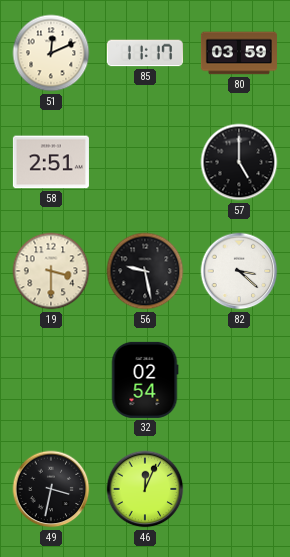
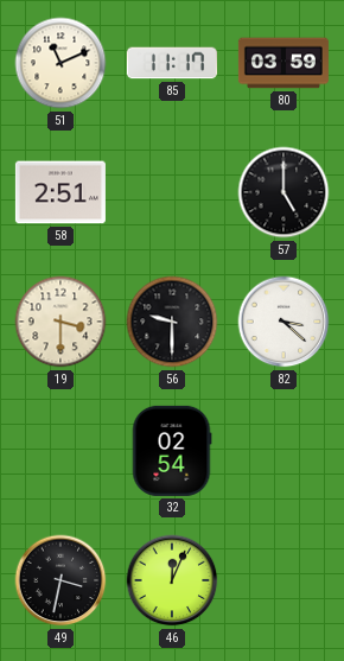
51: 12:11 -> 11:11
56: 9:28 -> 9:30
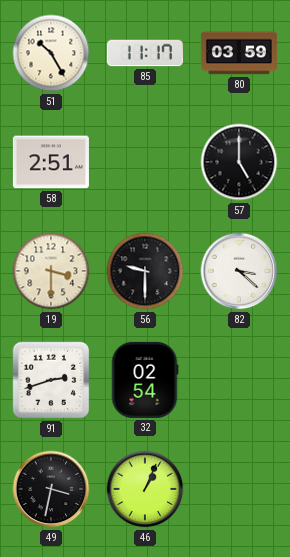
51: 11:11 -> 10:25
91: none -> 2:42
46: 12:04 -> 1:04
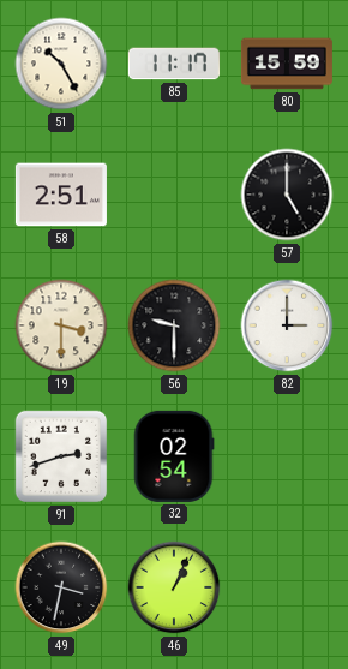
80: 03:59 -> 15:59
82: 3:22 -> 3:00
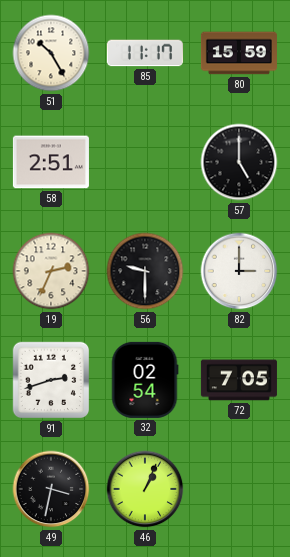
19: 3:30 -> 2:34
72: none -> 7:05
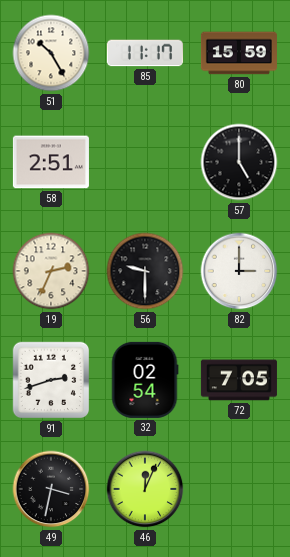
46: 1:04 -> 12:04
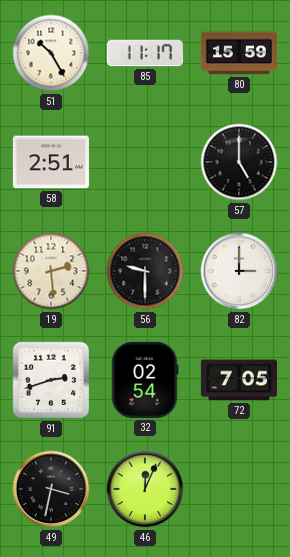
19: 2:34 -> 2:29
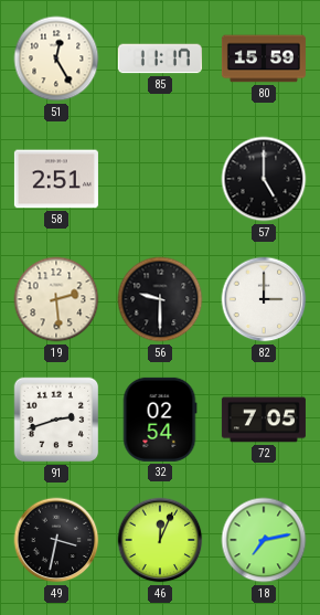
51: 10:25 -> 12:25
18: none -> 7:13
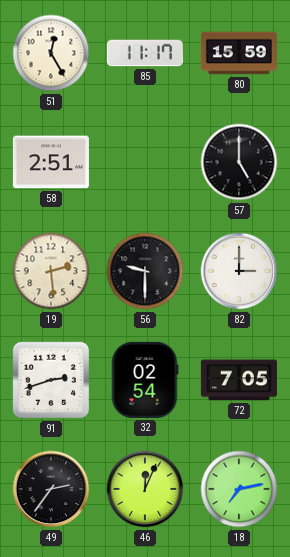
49: 3:32 -> 2:36
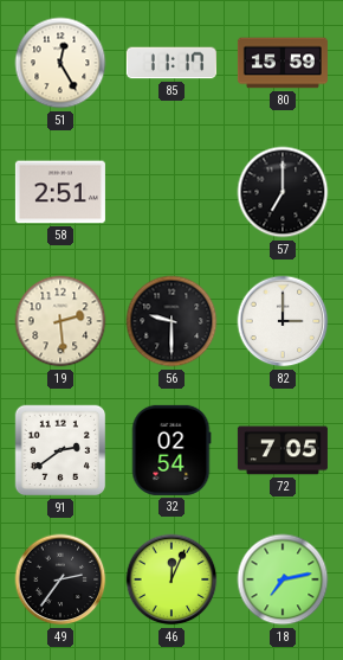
57: 5:00 -> 7:00
91: 2:42 -> 2:39
